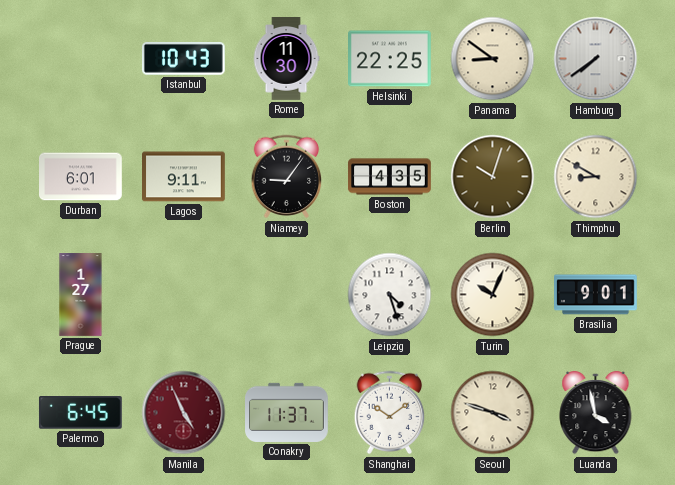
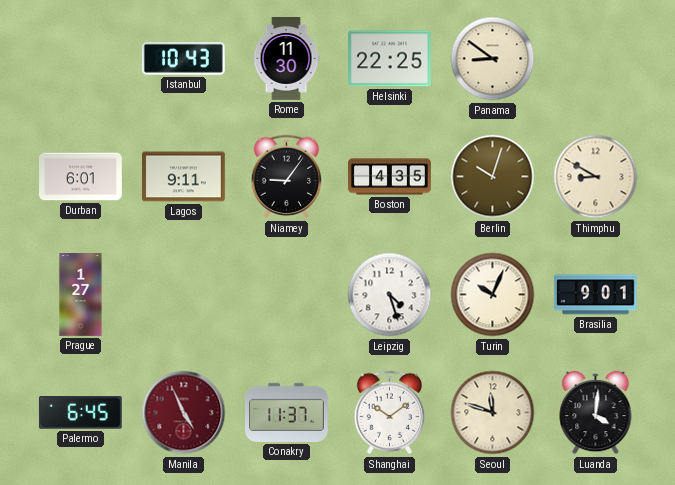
Hamburg: 7:39 -> none
Seoul: 3:48 -> 11:48
Luanda: 3:58 -> 4:01
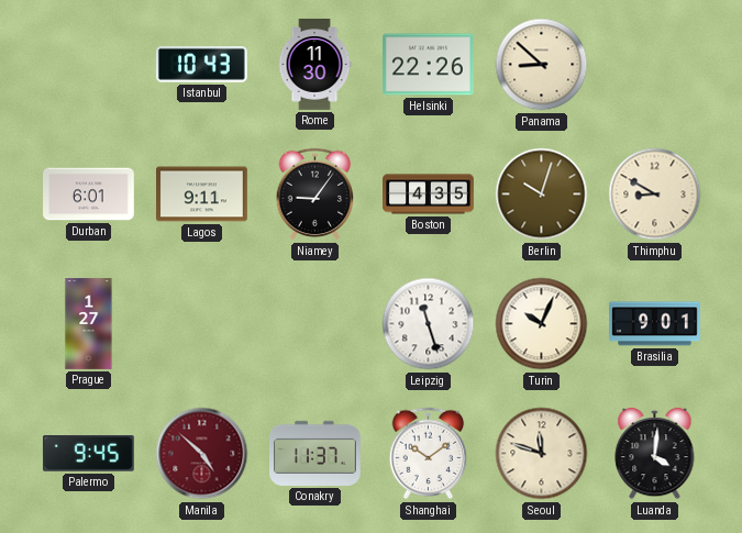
Helsinki: 22:25 -> 22:26
Panama: 8:51 -> 8:52
Leipzig: 4:27 -> 11:27
Palermo: 6:45 -> 9:45
Manila: 4:56 -> 4:52
